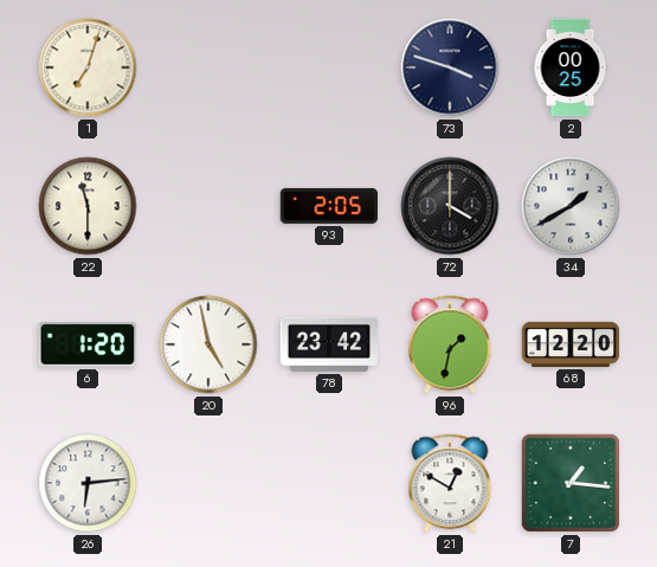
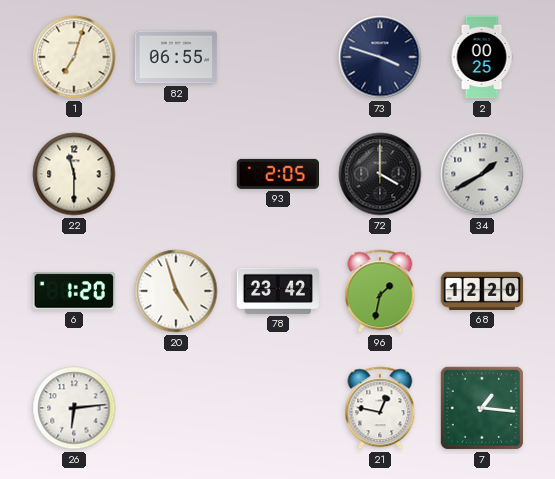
82: none -> 06:55
20: 4:58 -> 4:57
21: 12:50 -> 12:47
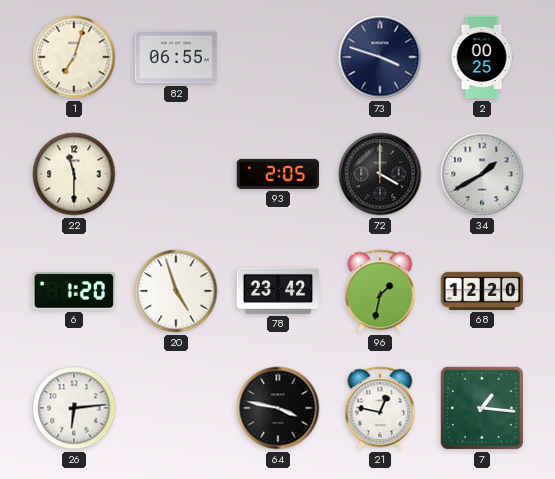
64: none -> 3:47
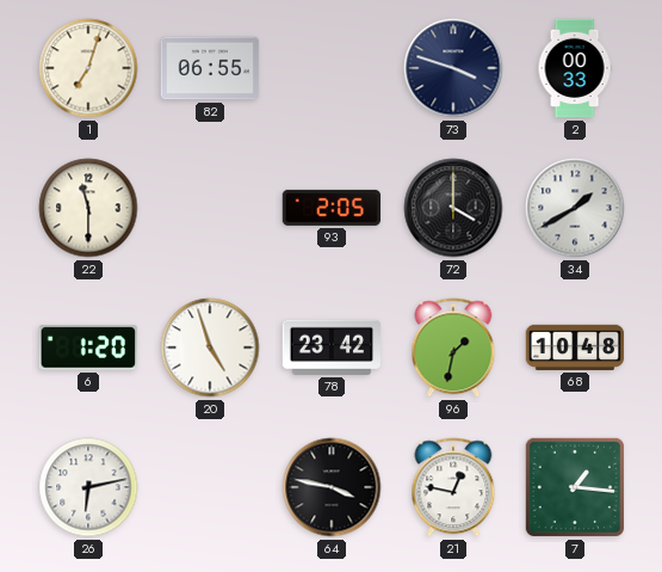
2: 00:25 -> 00:33
68: 12:20 -> 10:48
26: 6:14 -> 6:13
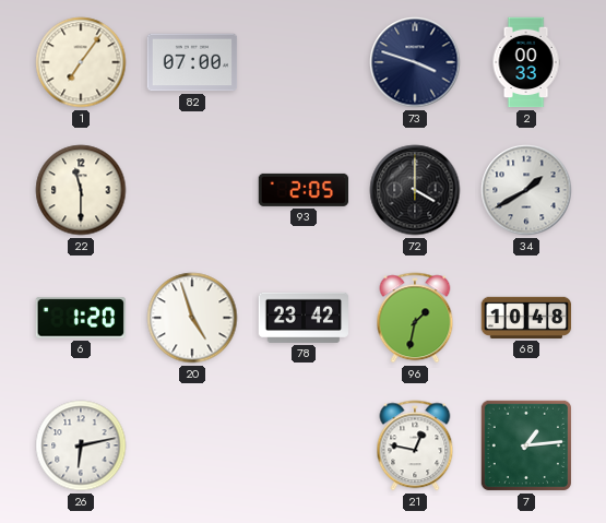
1: 7:03 -> 7:06
82: 06:55 -> 07:00
64: 3:47 -> none
7: 1:16 -> 1:14
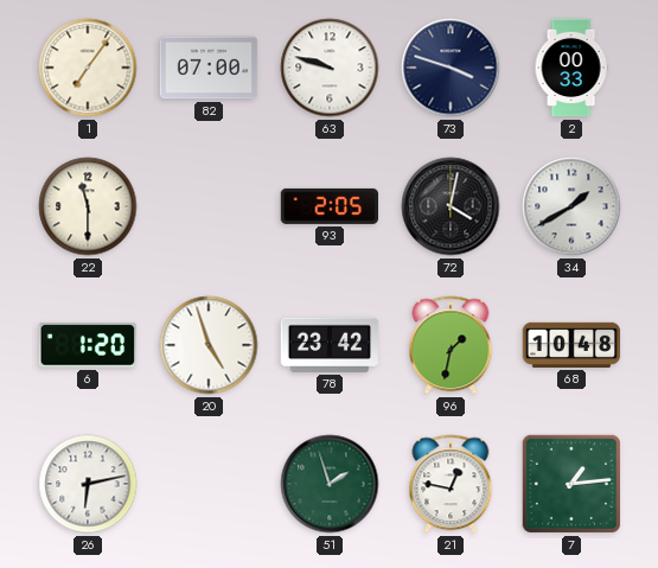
63: none -> 9:48
72: 4:00 -> 4:02
51: none -> 1:57
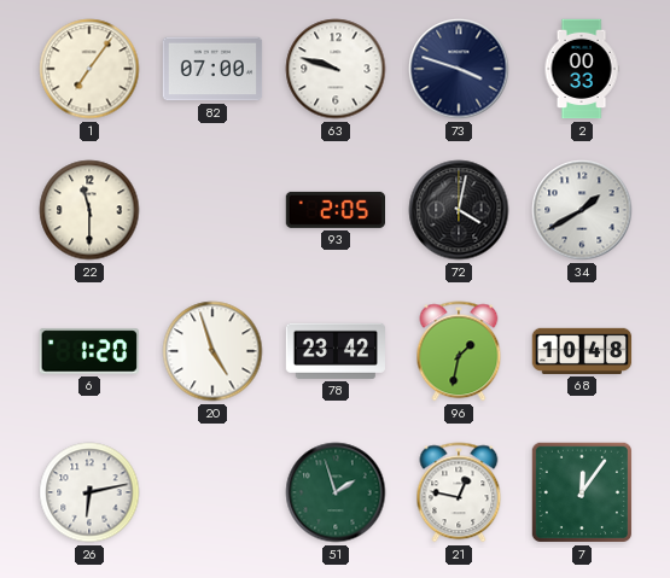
7: 1:14 -> 12:06
